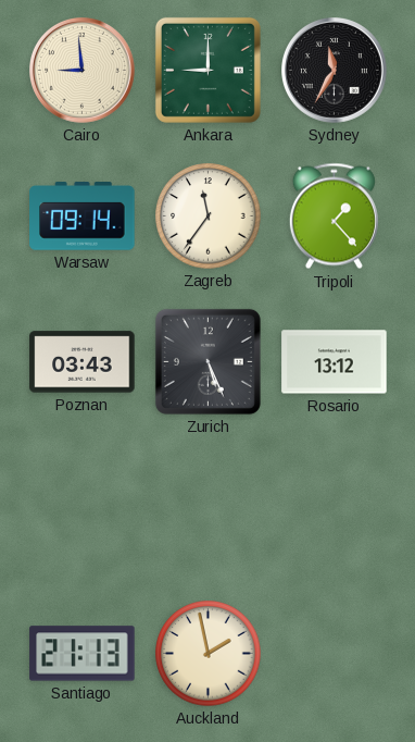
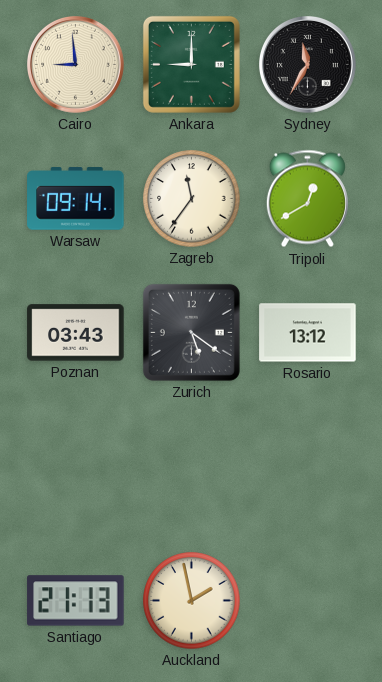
Tripoli: 1:23 -> 12:40
Zurich: 5:26 -> 5:21
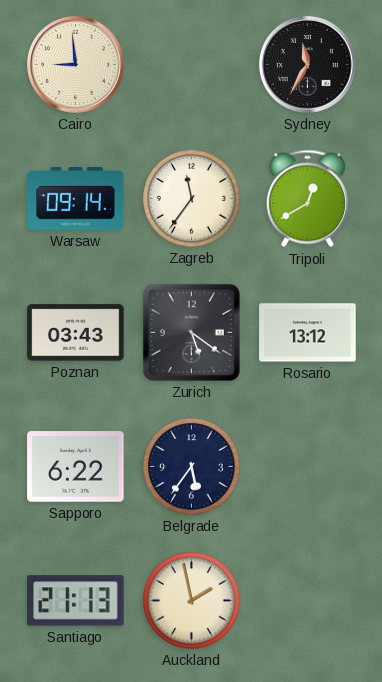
Ankara: 9:00 -> none
Sapporo: none -> 6:22
Belgrade: none -> 5:36
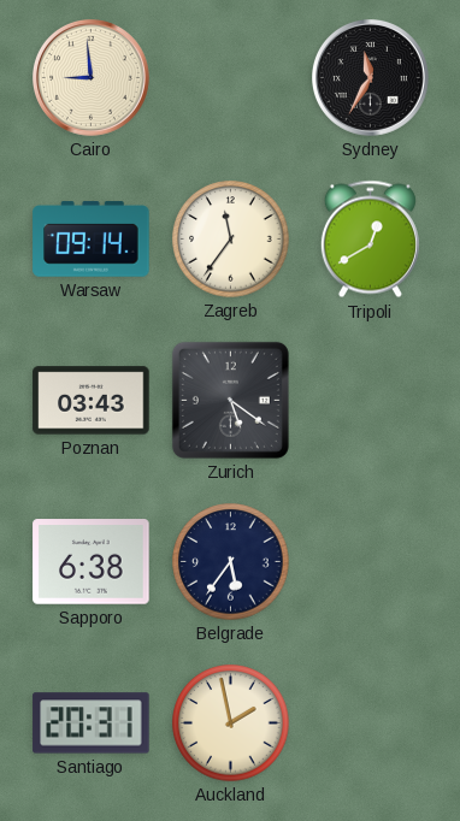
Rosario: 13:12 -> none
Sapporo: 6:22 -> 6:38
Santiago: 21:13 -> 20:31
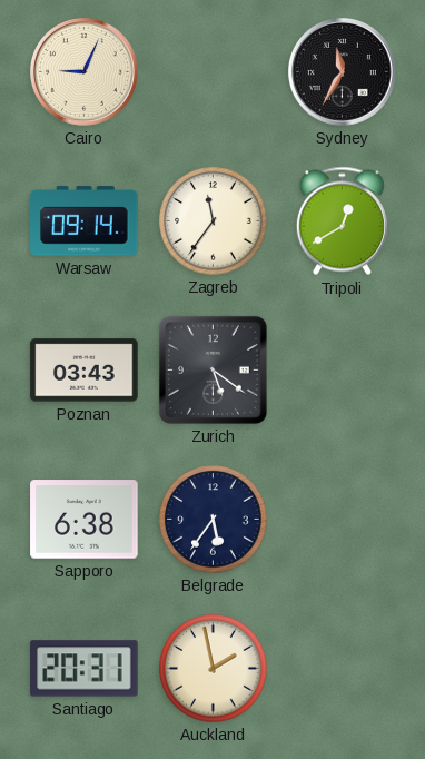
Cairo: 8:59 -> 9:04
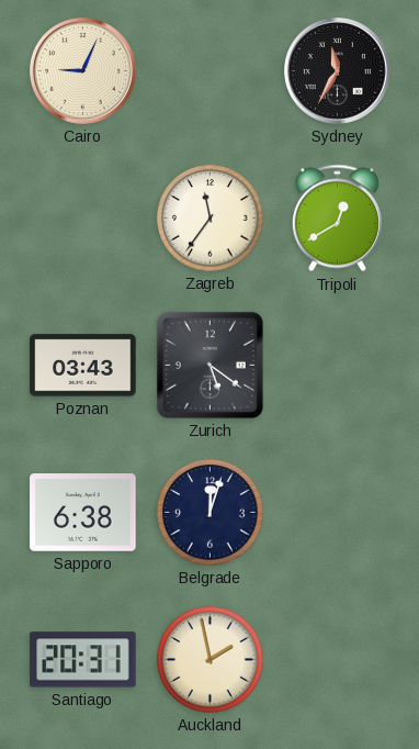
Warsaw: 09:14 -> none
Belgrade: 5:36 -> 12:03
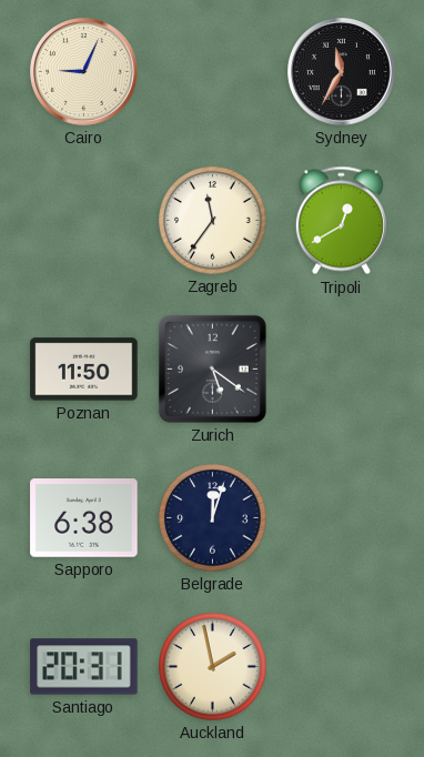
Poznan: 03:43 -> 11:50
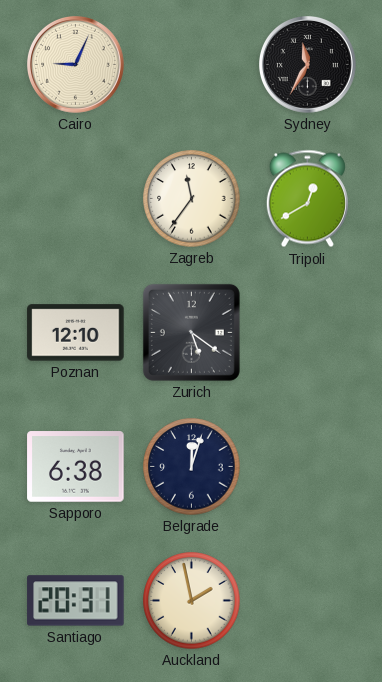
Poznan: 11:50 -> 12:10
